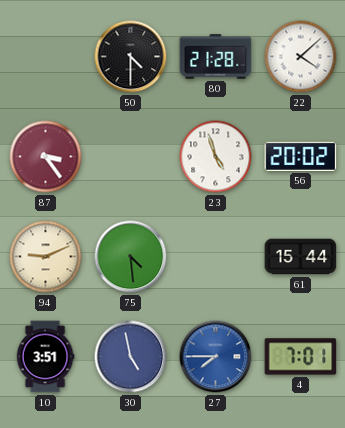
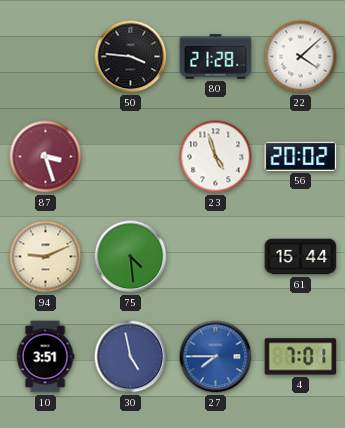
50: 4:30 -> 3:46
87: 3:24 -> 3:27
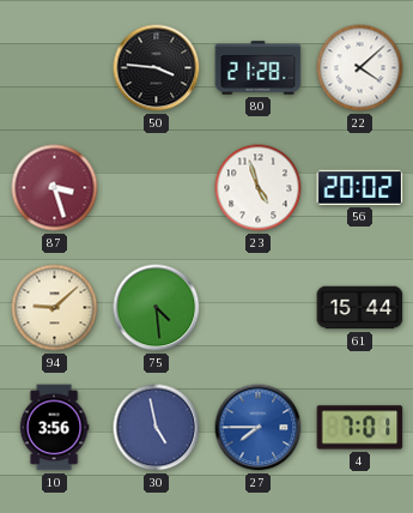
94: 9:11 -> 9:08
10: 3:51 -> 3:56
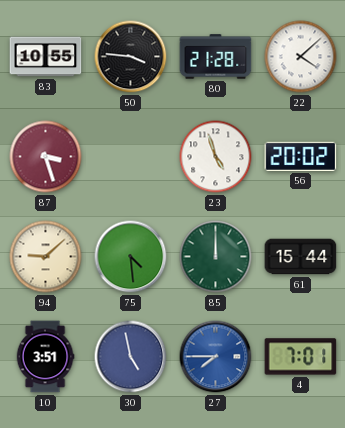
83: none -> 10:55
85: none -> 12:00
10: 3:56 -> 3:51
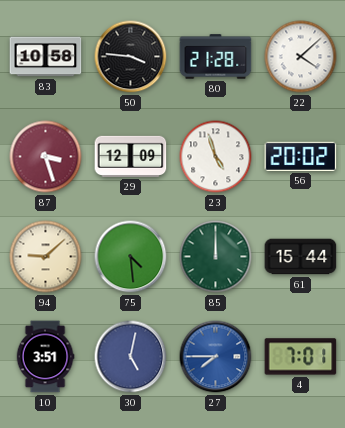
83: 10:55 -> 10:58
29: none -> 12:09
30: 4:58 -> 5:02
